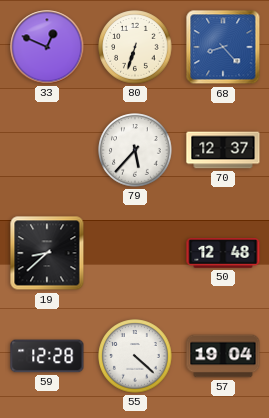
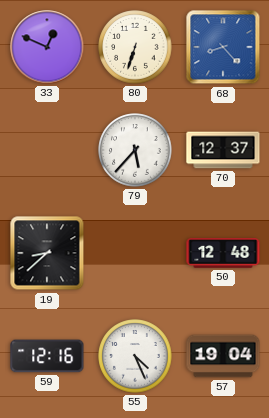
59: 12:28 -> 12:16
55: 4:22 -> 4:26
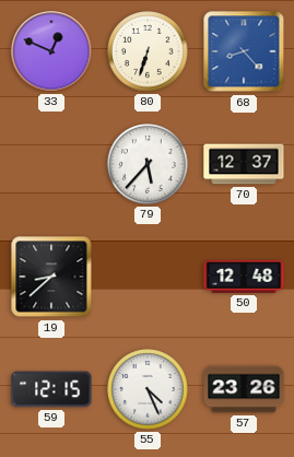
59: 12:16 -> 12:15
57: 19:04 -> 23:26
